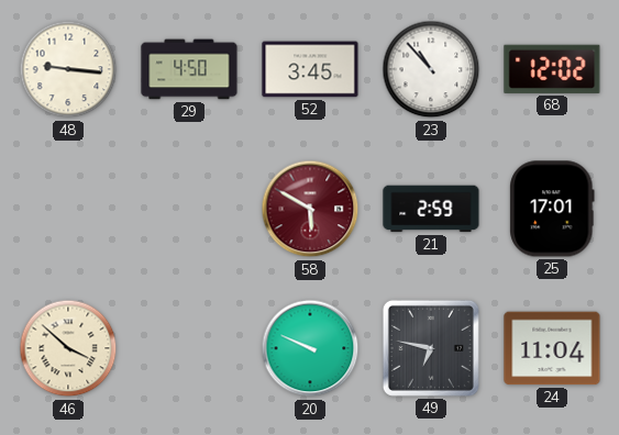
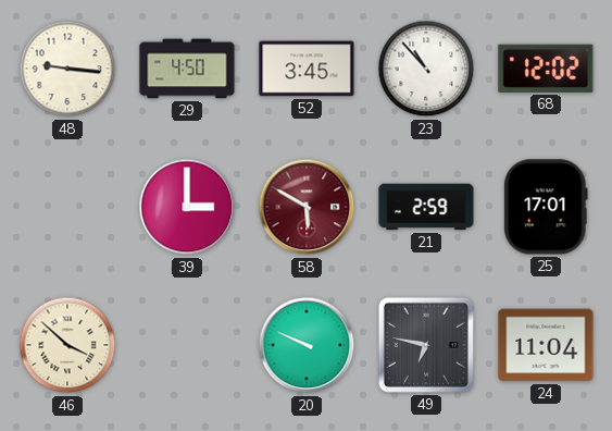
39: none -> 3:00
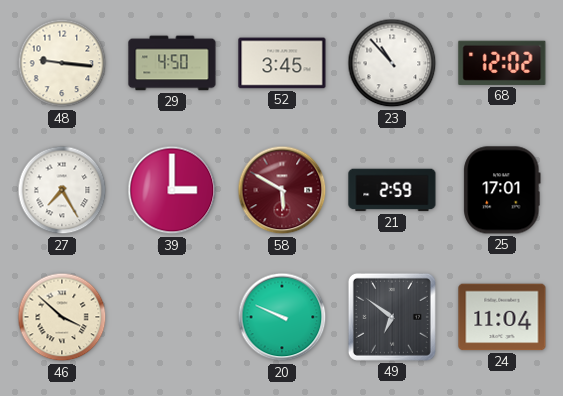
27: none -> 7:25
49: 6:47 -> 6:51
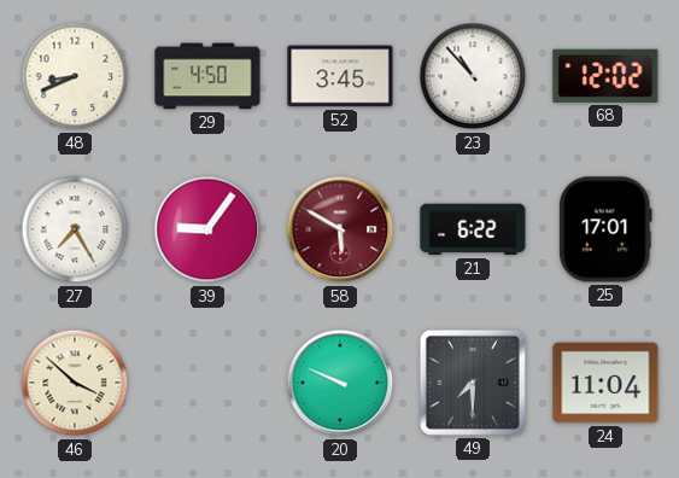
48: 9:16 -> 8:41
39: 3:00 -> 9:06
21: 2:59 -> 6:22
49: 6:51 -> 7:30
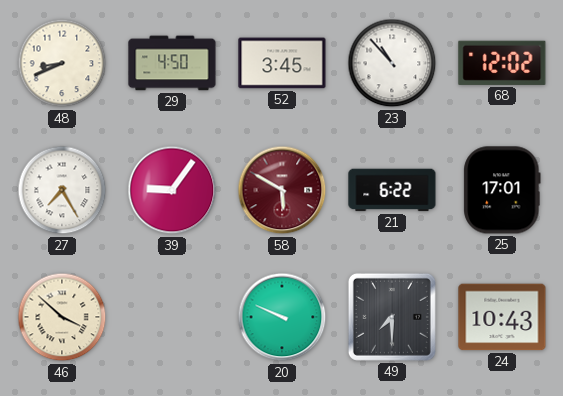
24: 11:04 -> 10:43
